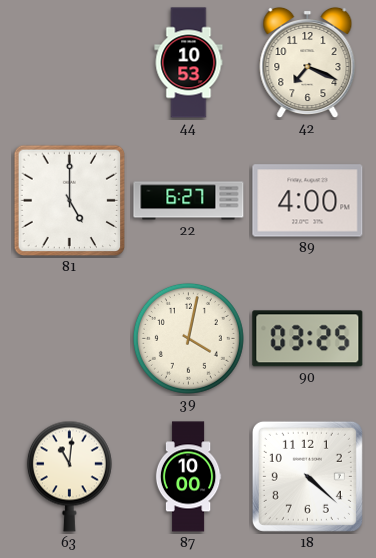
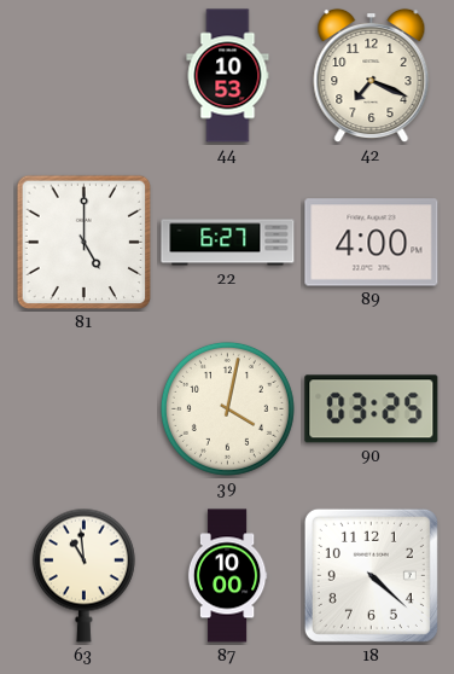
63: 11:01 -> 10:59
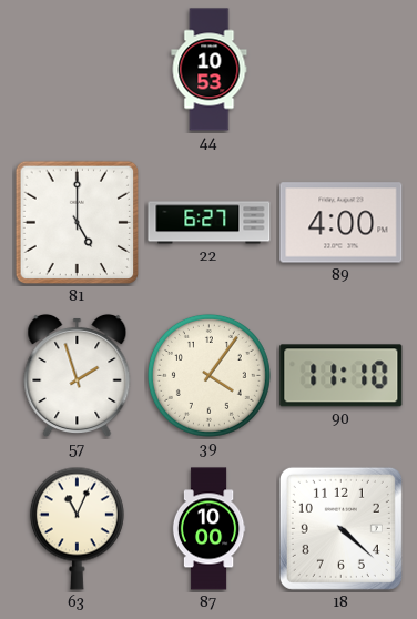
42: 7:19 -> none
57: none -> 1:57
39: 4:02 -> 4:06
90: 03:25 -> 11:10
63: 10:59 -> 11:04
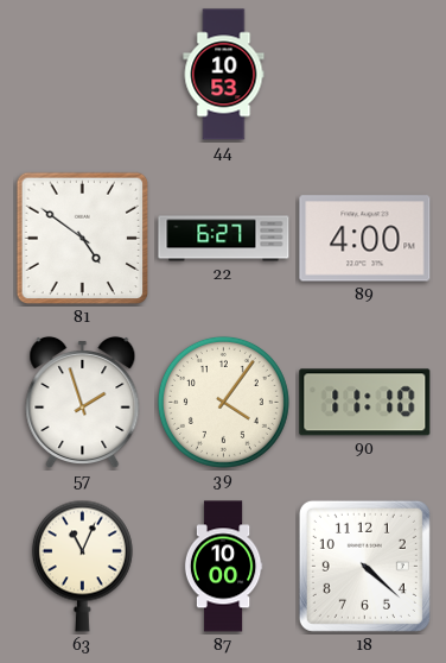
81: 5:00 -> 4:51
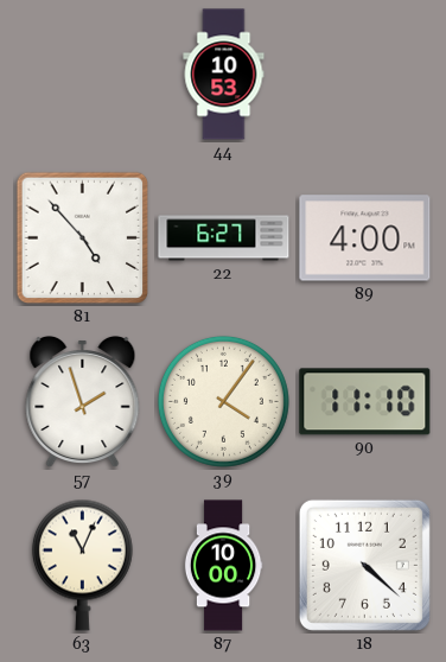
81: 4:51 -> 4:53
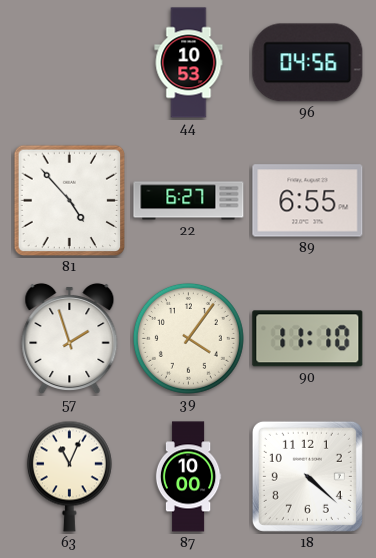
96: none -> 04:56
89: 4:00 -> 6:55
